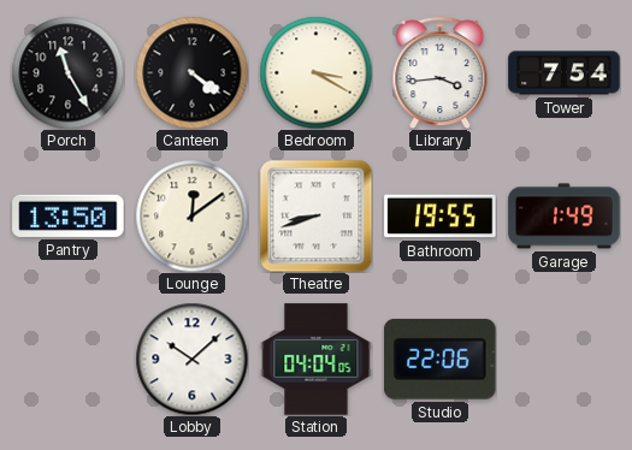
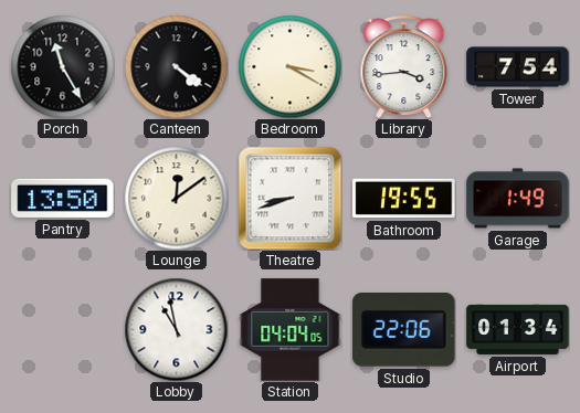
Lobby: 10:08 -> 10:58
Airport: none -> 01:34
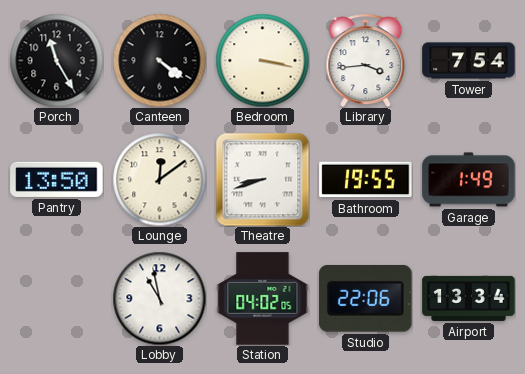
Bedroom: 3:20 -> 3:17
Station: 04:04 -> 04:02
Airport: 01:34 -> 13:34
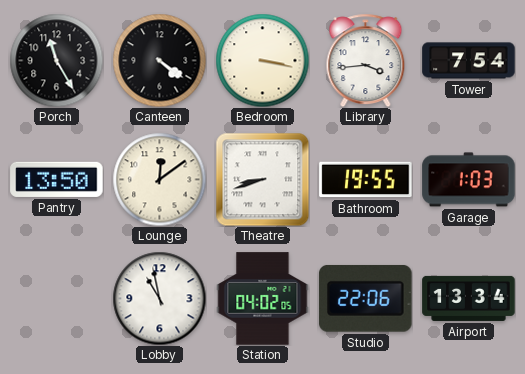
Garage: 1:49 -> 1:03
